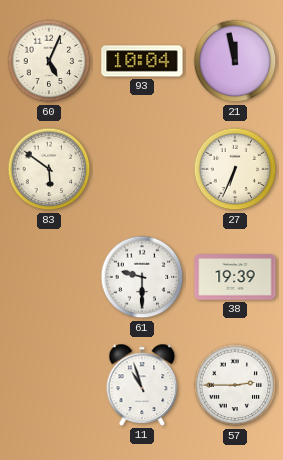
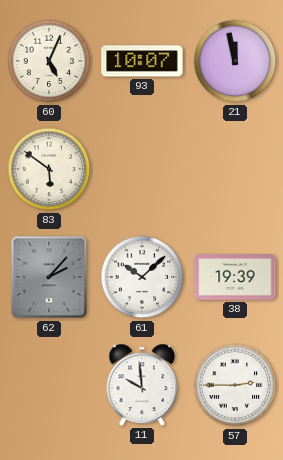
93: 10:04 -> 10:07
27: 6:34 -> none
62: none -> 2:07
61: 9:30 -> 10:08
11: 10:57 -> 9:59
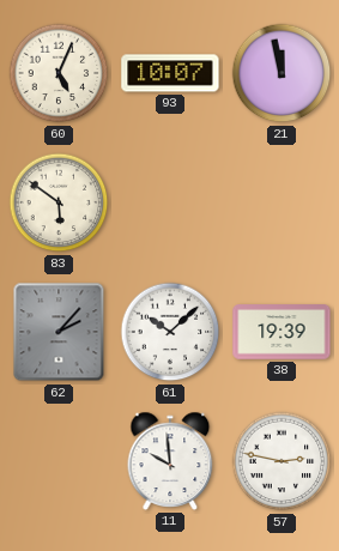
57: 2:45 -> 2:47
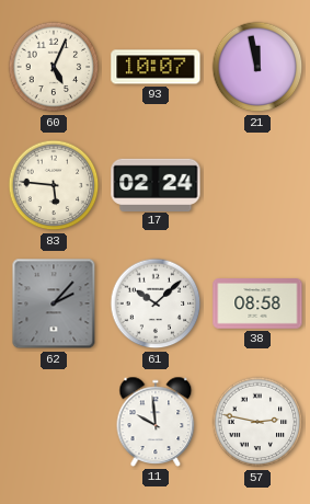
83: 5:51 -> 5:46
17: none -> 02:24
38: 19:39 -> 08:58
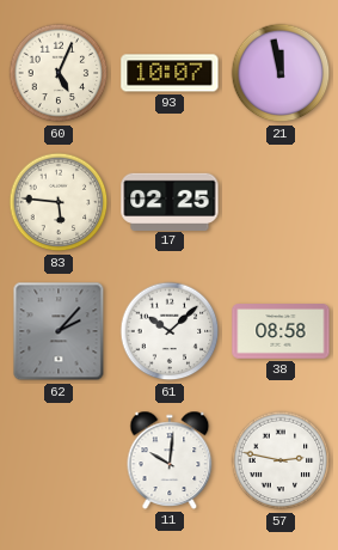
17: 02:24 -> 02:25
11: 9:59 -> 10:01
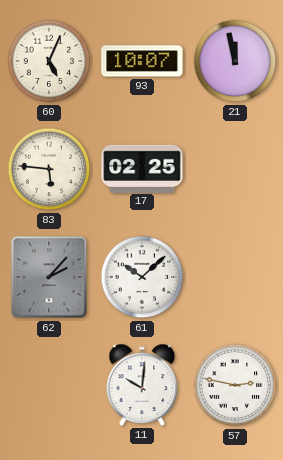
38: 08:58 -> none
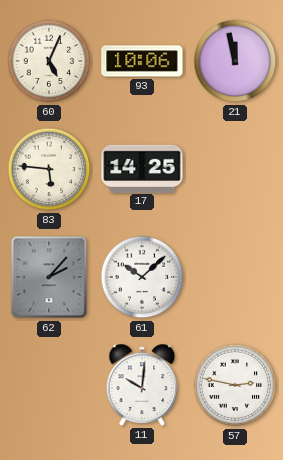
93: 10:07 -> 10:06
17: 02:25 -> 14:25
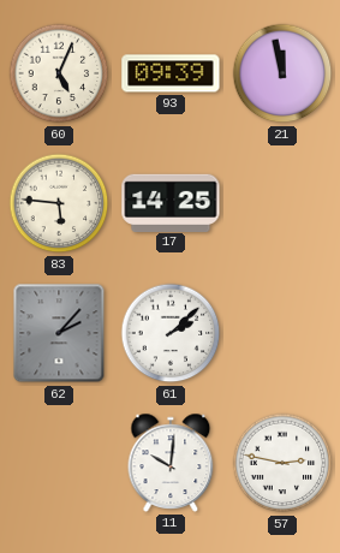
93: 10:06 -> 09:39
61: 10:08 -> 2:08
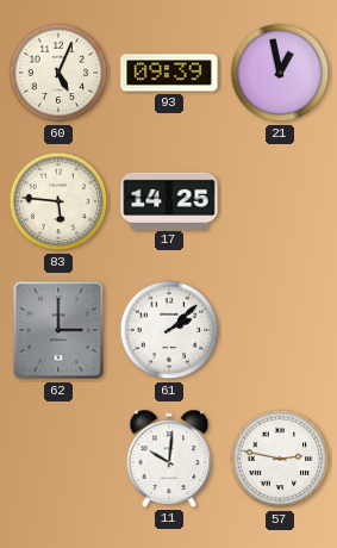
21: 11:58 -> 12:58
62: 2:07 -> 3:00
